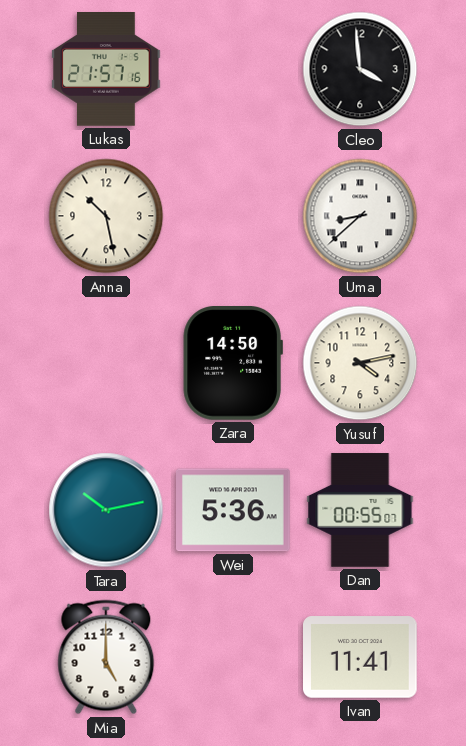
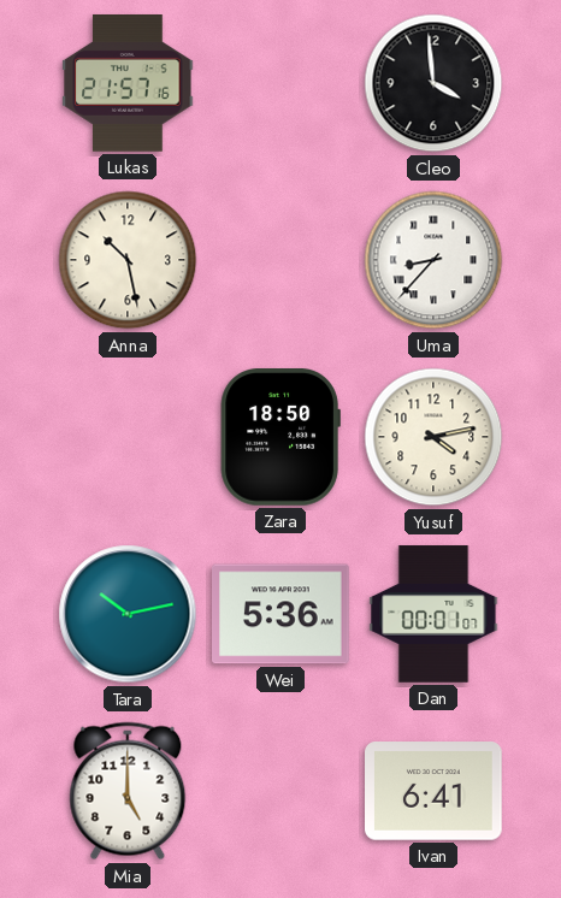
Uma: 8:38 -> 8:37
Zara: 14:50 -> 18:50
Dan: 00:55 -> 00:01
Ivan: 11:41 -> 6:41
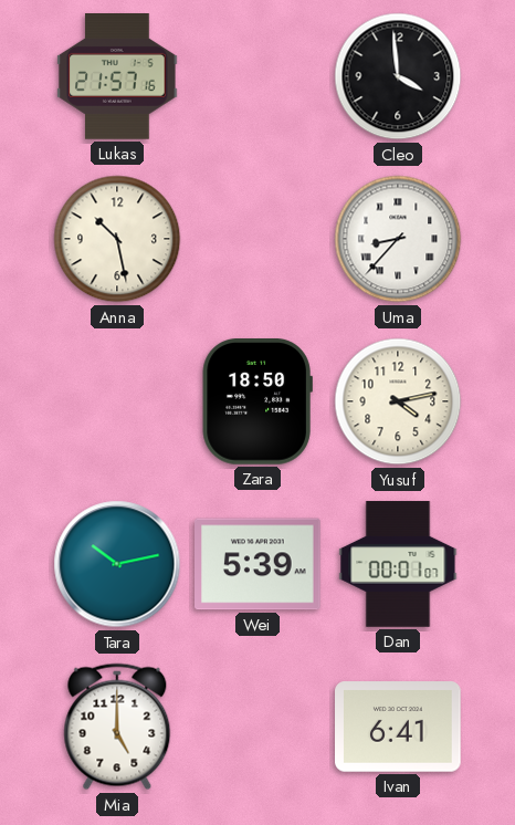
Wei: 5:36 -> 5:39
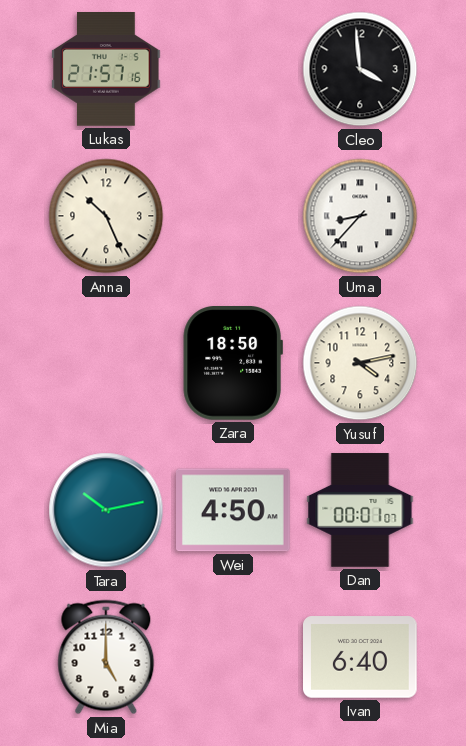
Anna: 10:28 -> 10:26
Wei: 5:39 -> 4:50
Ivan: 6:41 -> 6:40
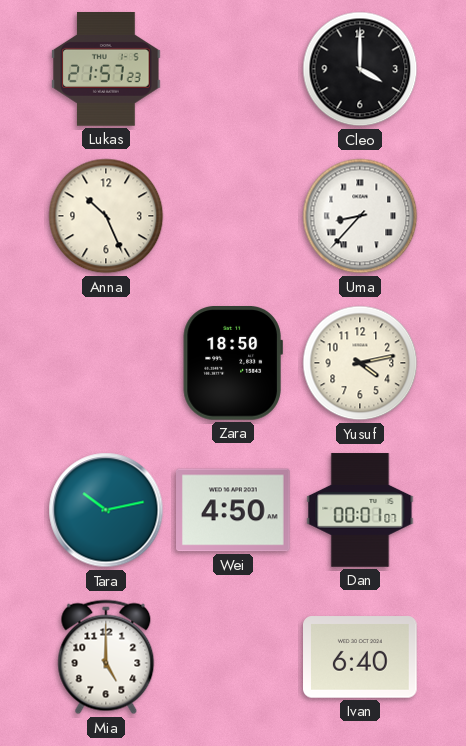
Lukas: 21:57:16 -> 21:57:23
Cleo: 3:59 -> 4:00
